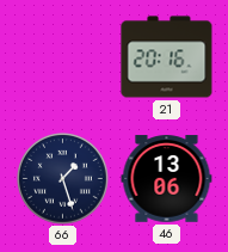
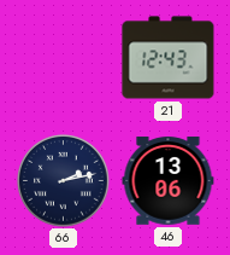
21: 20:16 -> 12:43
66: 1:27 -> 2:13
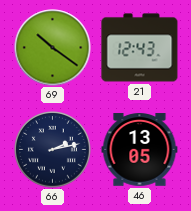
69: none -> 10:21
46: 13:06 -> 13:05
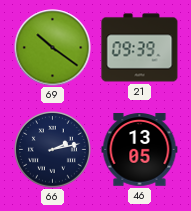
21: 12:43 -> 09:39
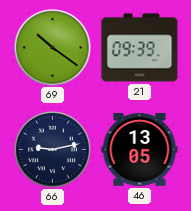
66: 2:13 -> 9:13
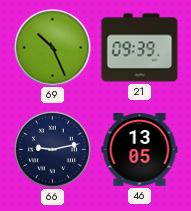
69: 10:21 -> 10:26
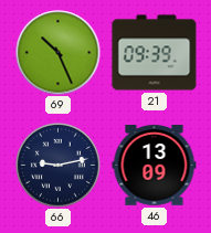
46: 13:05 -> 13:09
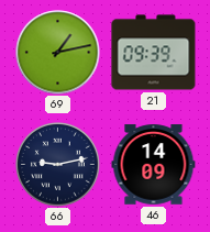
69: 10:26 -> 1:13
46: 13:09 -> 14:09
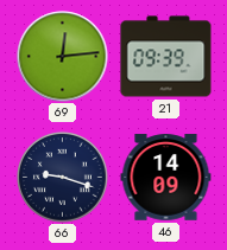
69: 1:13 -> 12:14
66: 9:13 -> 9:18
